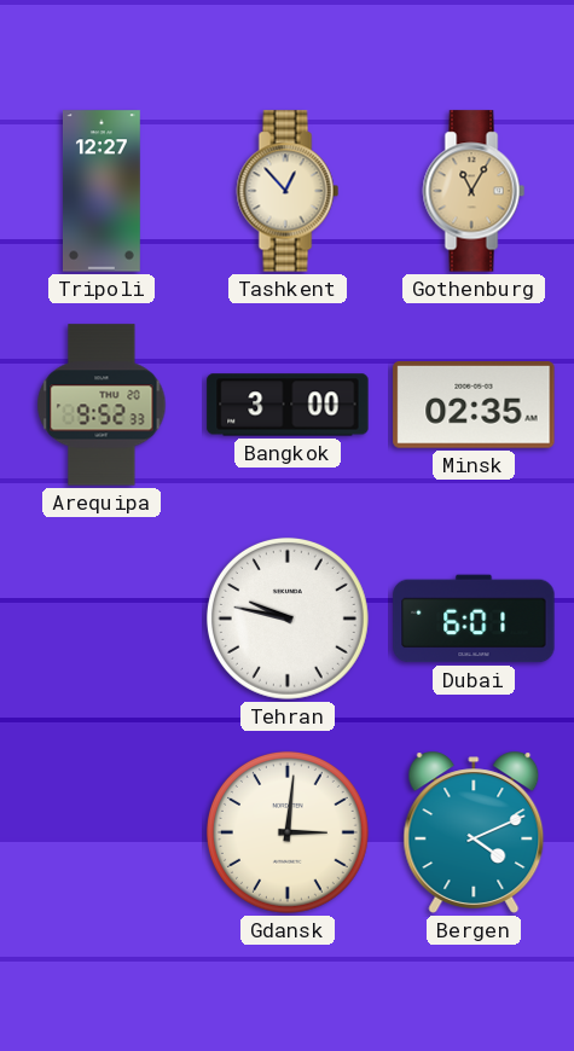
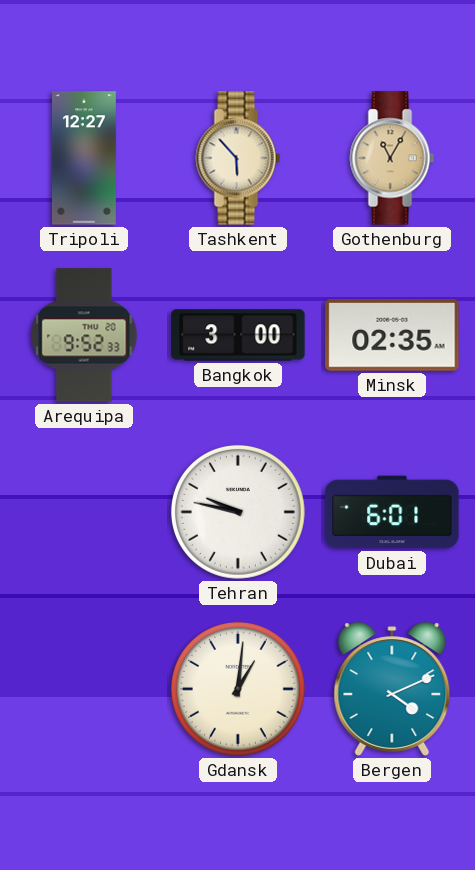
Tashkent: 12:53 -> 5:53
Gdansk: 3:01 -> 1:01
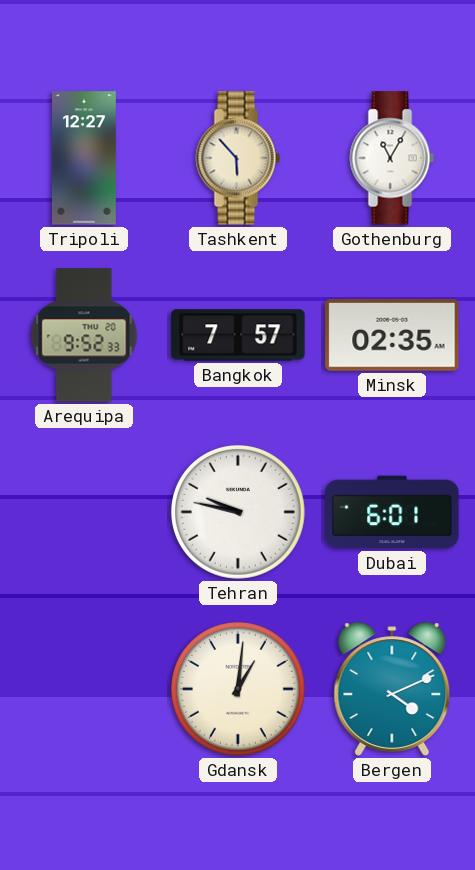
Gothenburg dial: champagne -> white
Bangkok: 3:00 -> 7:57
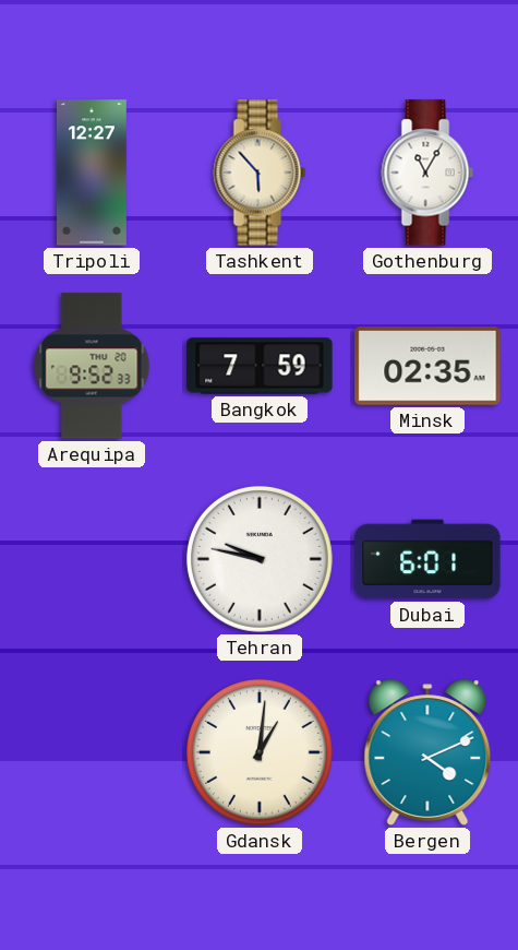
Bangkok: 7:57 -> 7:59
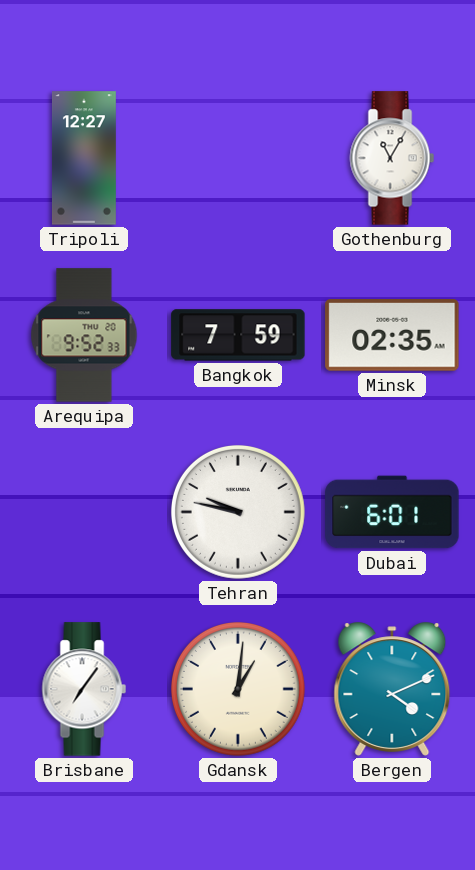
Tashkent: 5:53 -> none
Brisbane: none -> 7:06
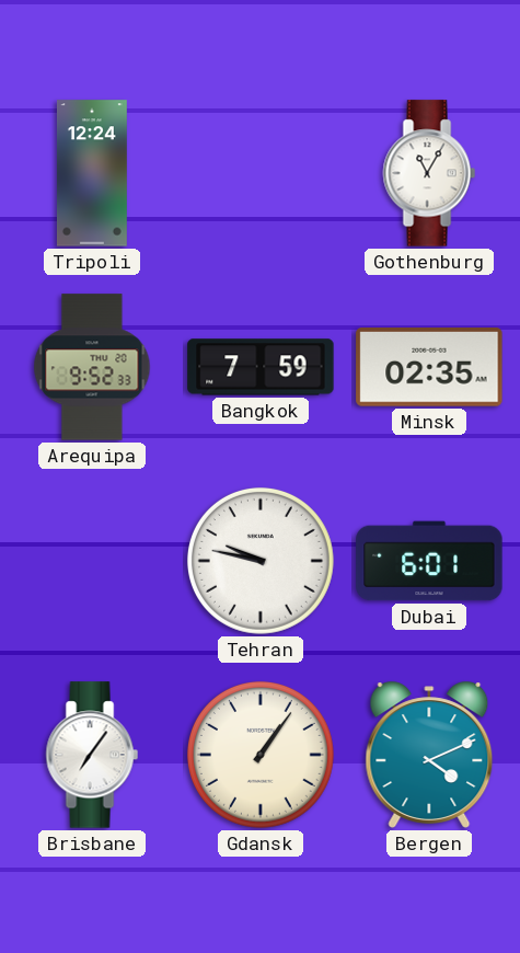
Tripoli: 12:27 -> 12:24
Gdansk: 1:01 -> 1:06
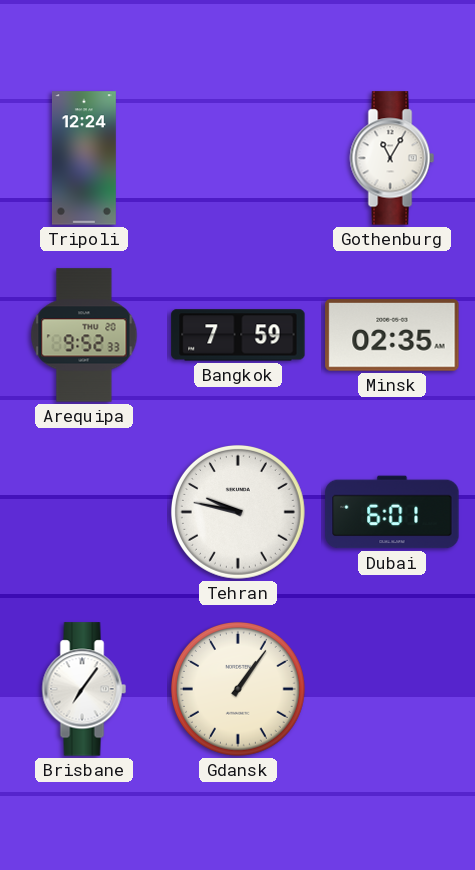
Bergen: 4:11 -> none
